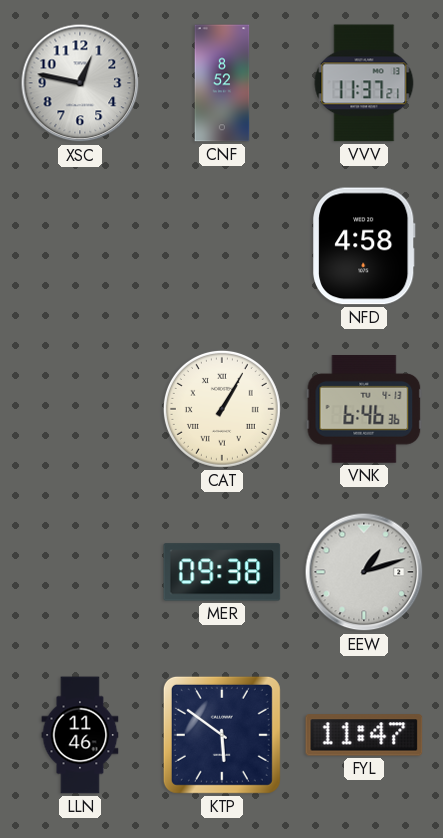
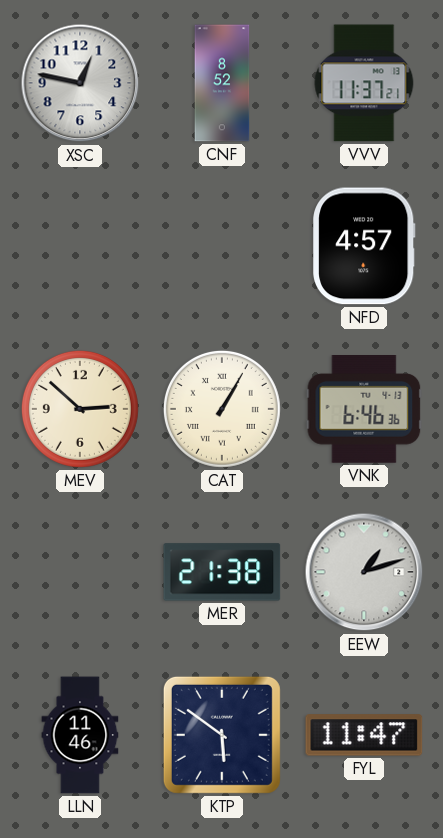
NFD: 4:58 -> 4:57
MEV: none -> 2:52
MER: 09:38 -> 21:38
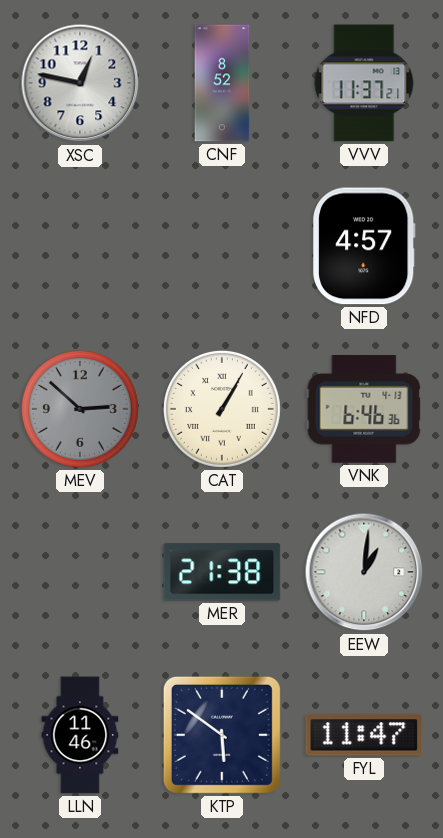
MEV dial: cream -> grey
EEW: 1:12 -> 1:01
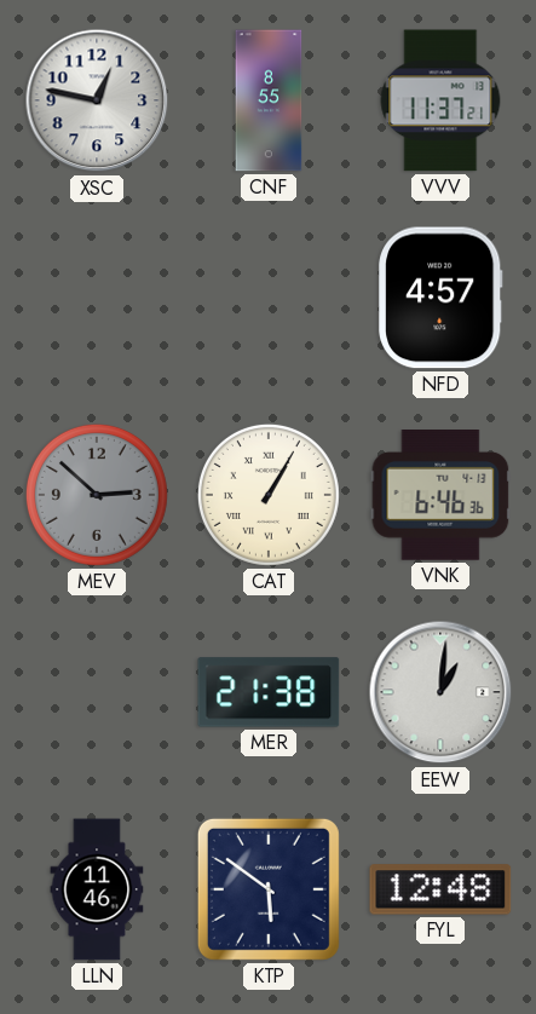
CNF: 8:52 -> 8:55
FYL: 11:47 -> 12:48
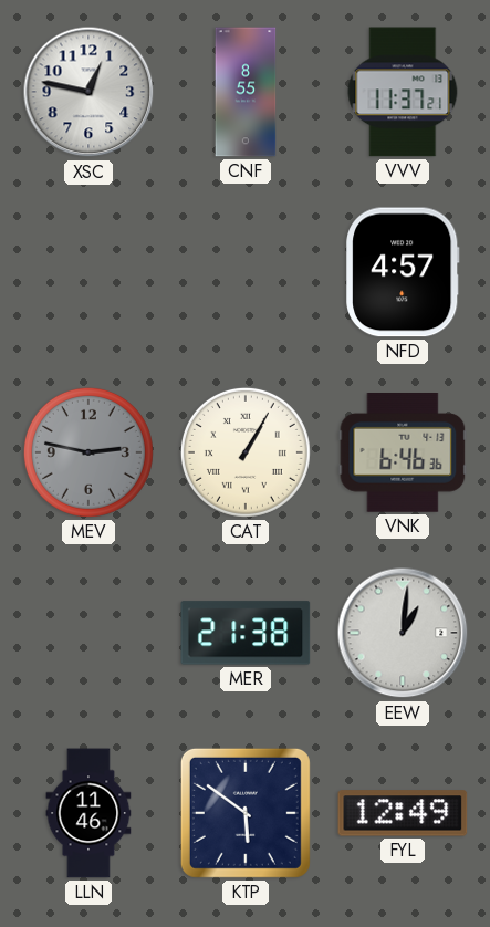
MEV: 2:52 -> 2:47
FYL: 12:48 -> 12:49
